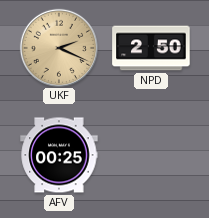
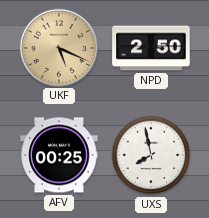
UKF: 2:19 -> 5:19
UXS: none -> 7:58
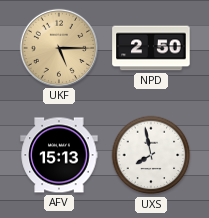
UKF: 5:19 -> 5:15
AFV: 00:25 -> 15:13
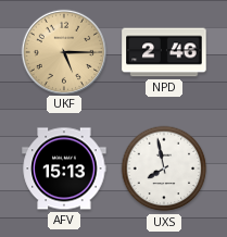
NPD: 2:50 -> 2:46
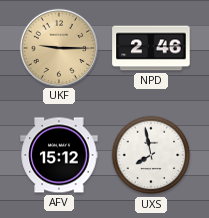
UKF: 5:15 -> 9:15
AFV: 15:13 -> 15:12
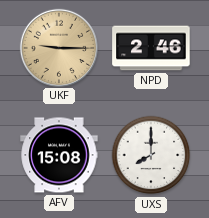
AFV: 15:12 -> 15:08
UXS: 7:58 -> 8:00
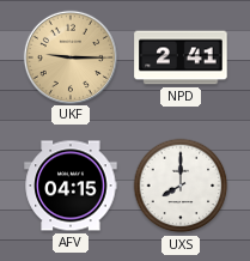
NPD: 2:46 -> 2:41
AFV: 15:08 -> 04:15
